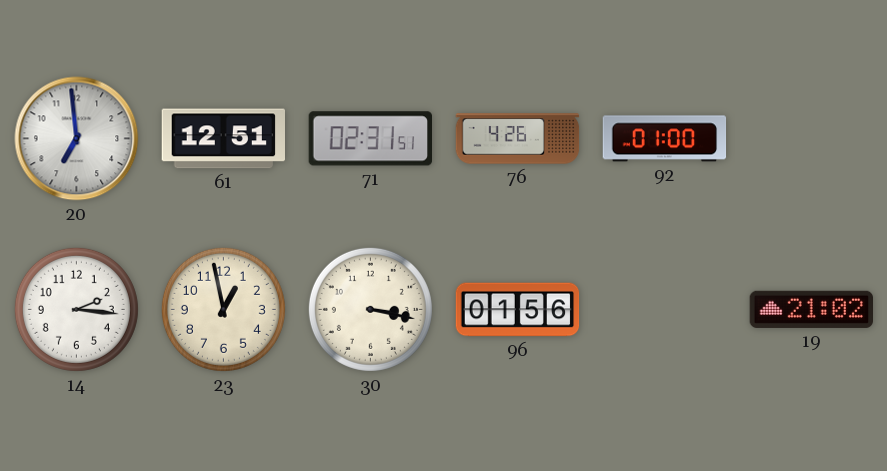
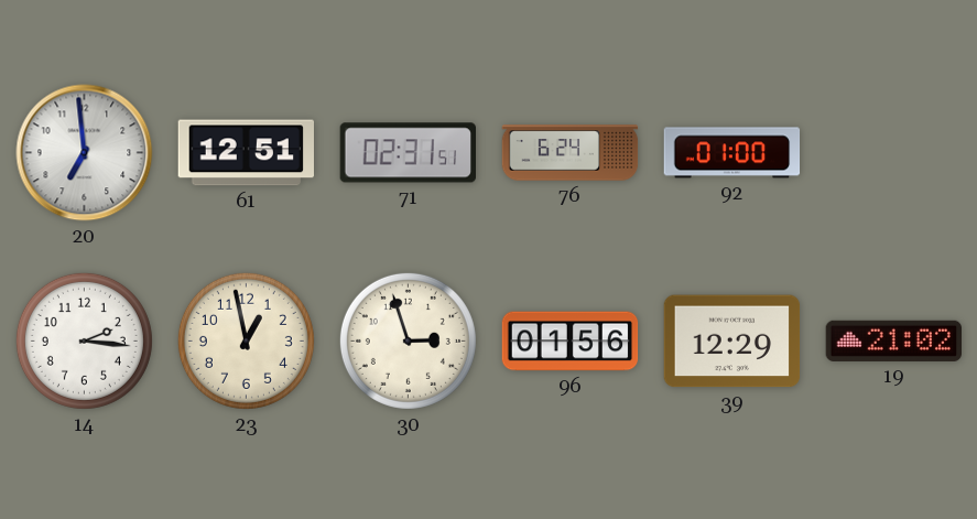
76: 4:26 -> 6:24
30: 3:17 -> 2:57
39: none -> 12:29
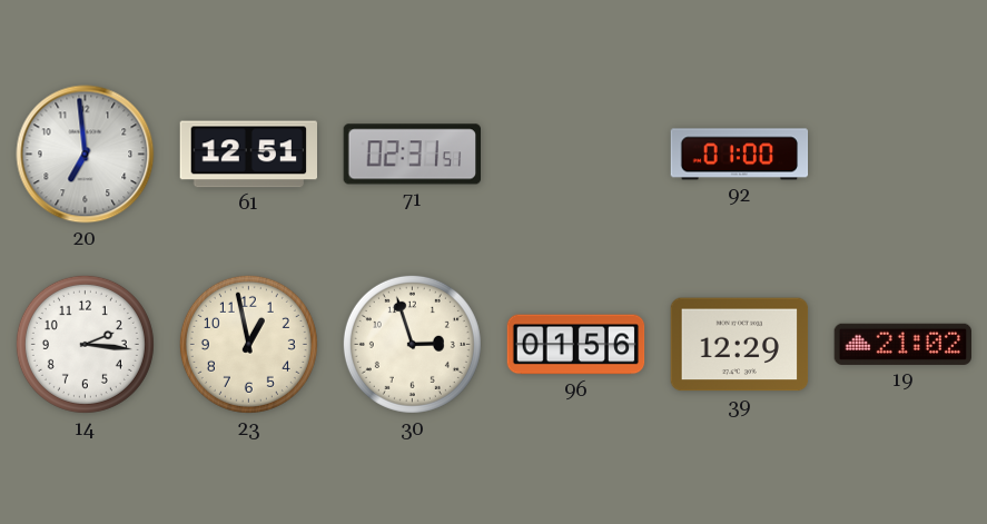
76: 6:24 -> none
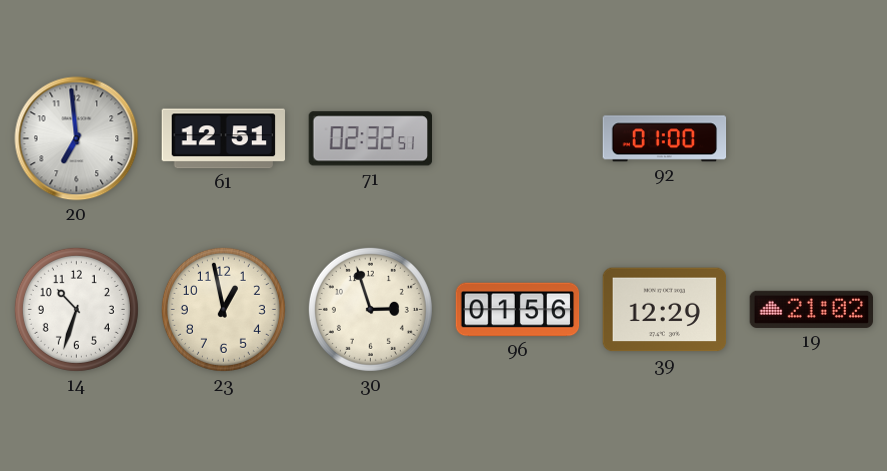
71: 02:31 -> 02:32
14: 2:16 -> 10:33
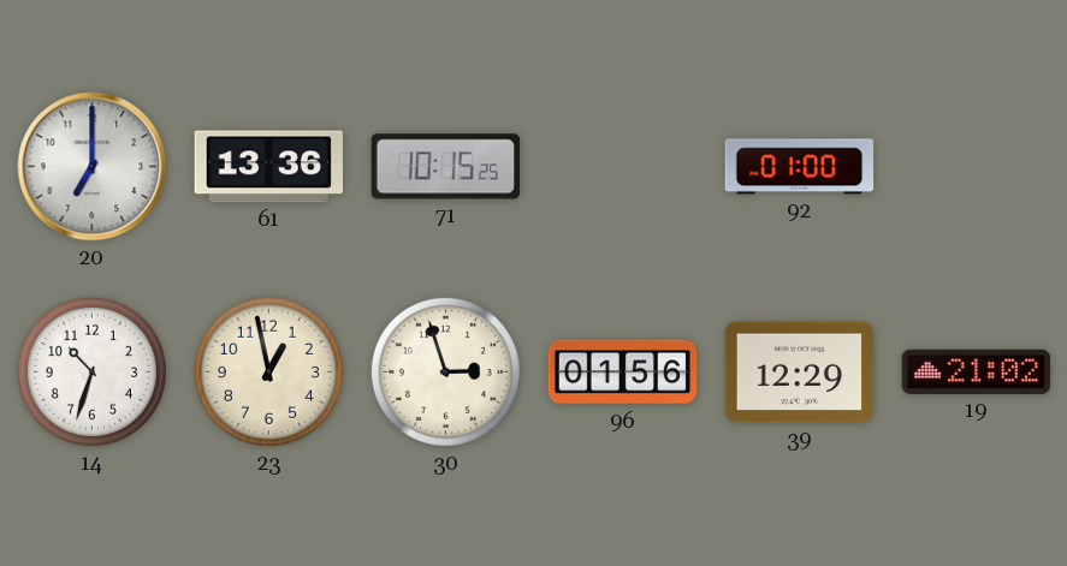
20: 6:59 -> 7:00
61: 12:51 -> 13:36
71: 02:32 -> 10:15
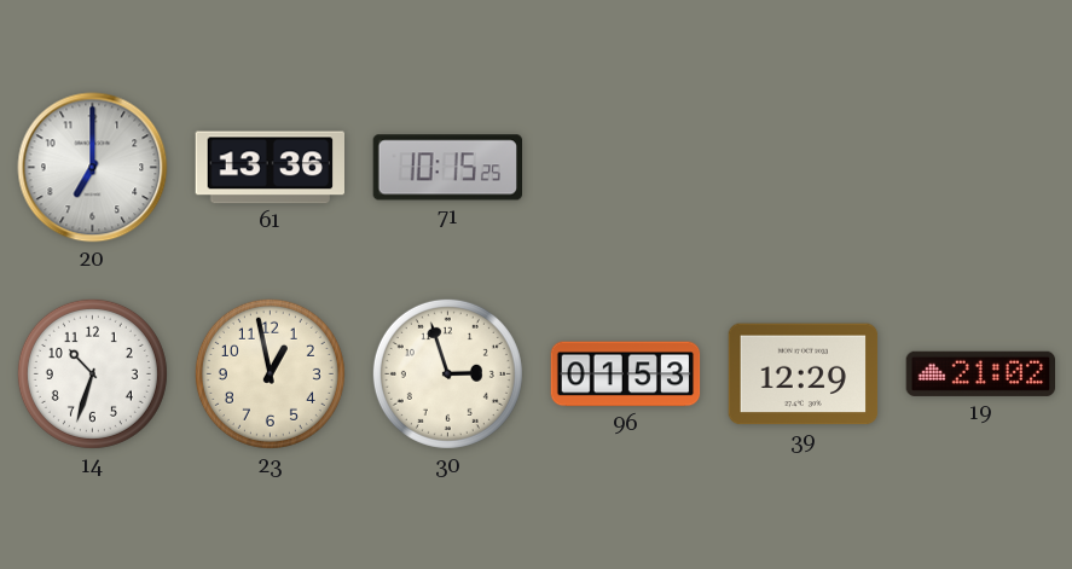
92: 01:00 -> none
96: 01:56 -> 01:53
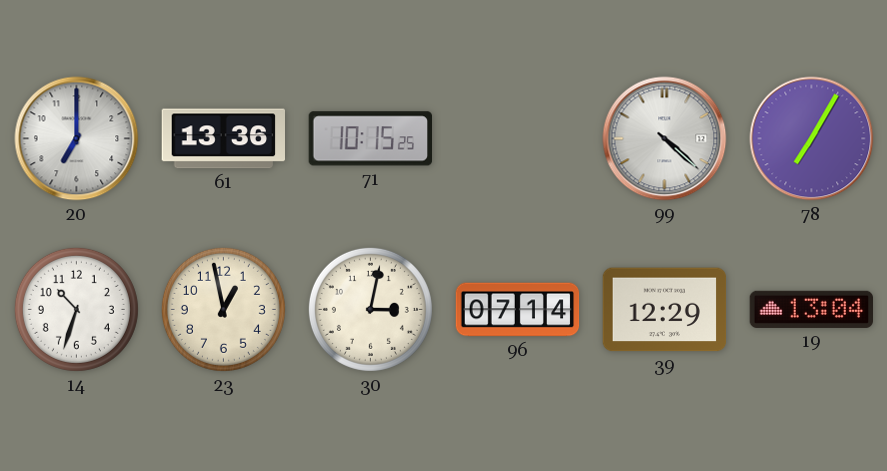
99: none -> 4:22
78: none -> 7:05
30: 2:57 -> 3:02
96: 01:53 -> 07:14
19: 21:02 -> 13:04
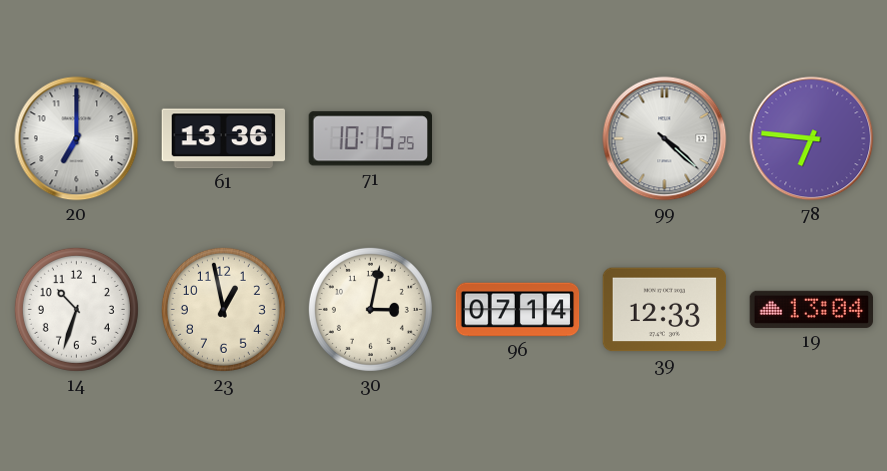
78: 7:05 -> 6:46
39: 12:29 -> 12:33
